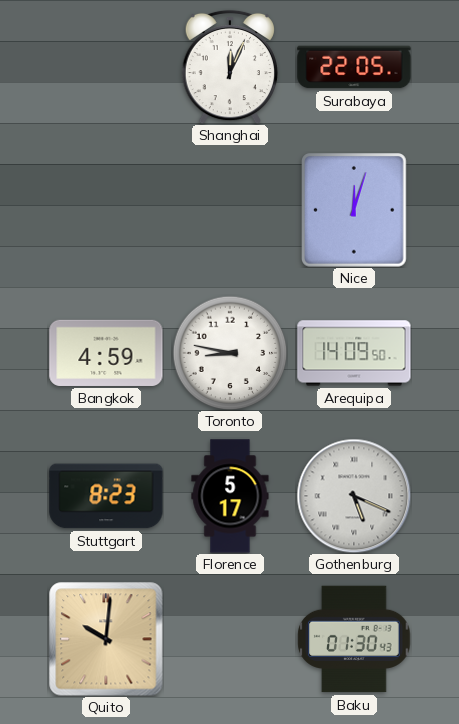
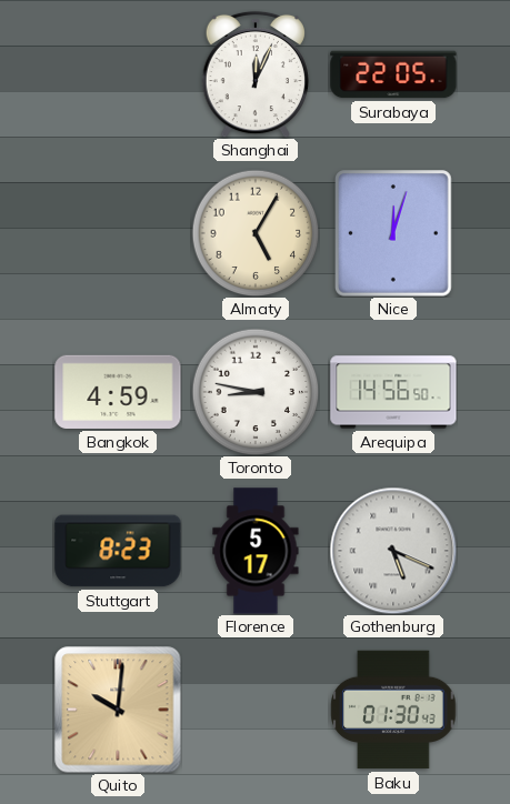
Almaty: none -> 5:05
Arequipa: 14:09 -> 14:56
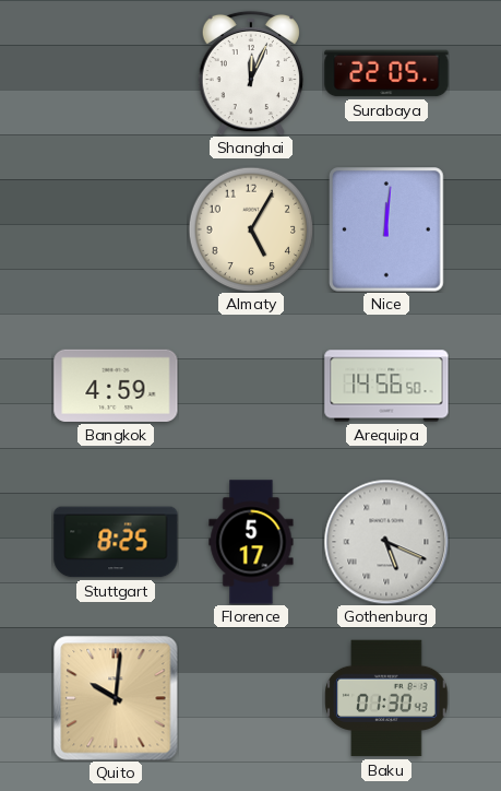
Nice: 12:03 -> 12:01
Toronto: 8:47 -> none
Stuttgart: 8:23 -> 8:25
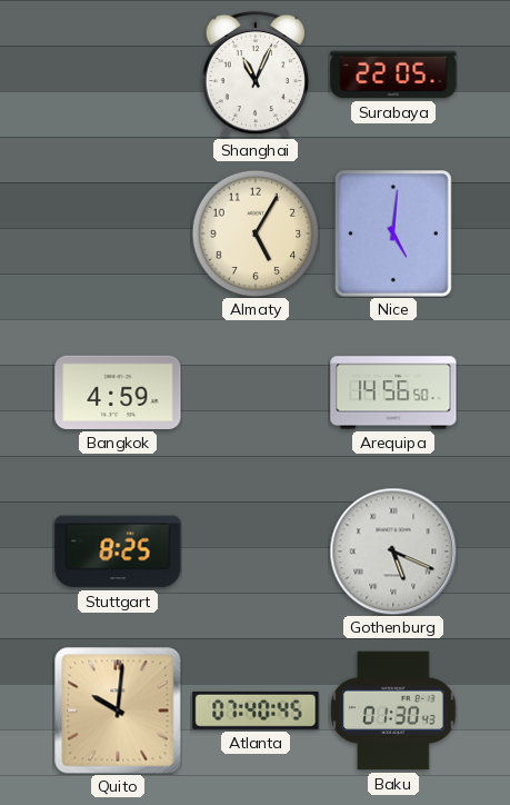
Shanghai: 12:04 -> 11:04
Nice: 12:01 -> 5:01
Florence: 5:17 -> none
Atlanta: none -> 07:40
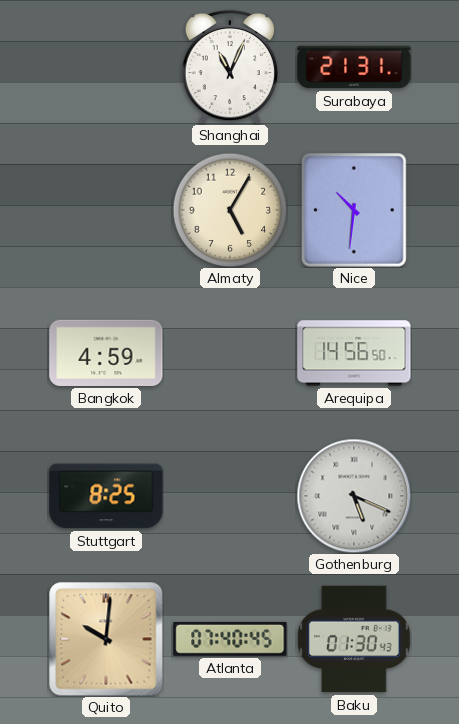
Surabaya: 22:05 -> 21:31
Nice: 5:01 -> 10:31
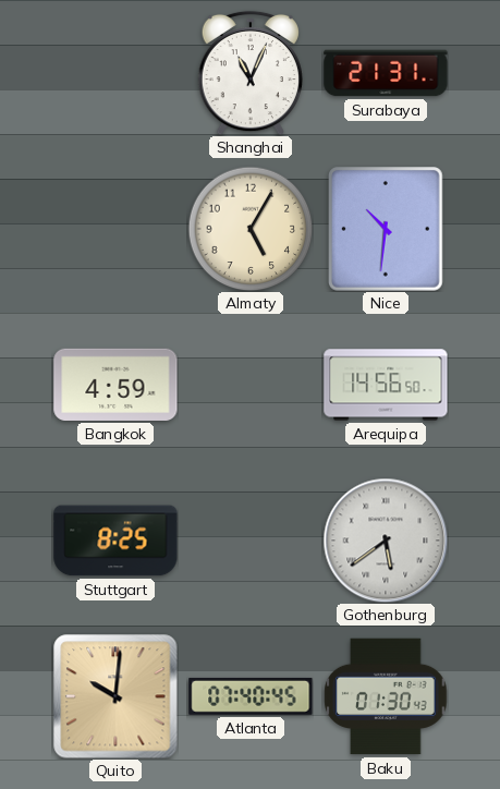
Gothenburg: 5:19 -> 5:39
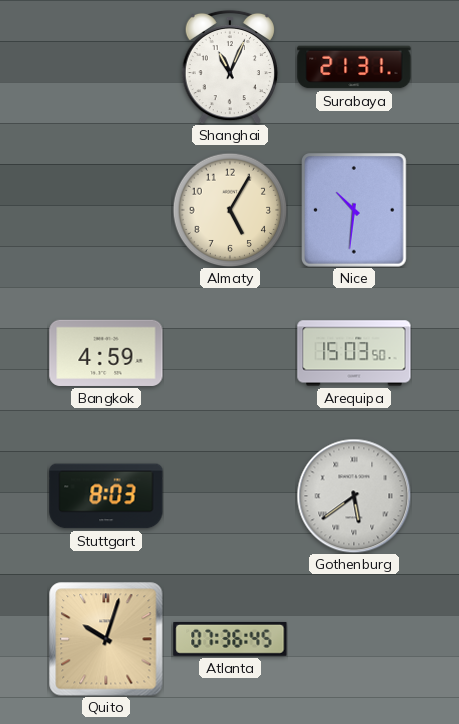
Arequipa: 14:56 -> 15:03
Stuttgart: 8:25 -> 8:03
Quito: 10:01 -> 10:03
Atlanta: 07:40 -> 07:36
Baku: 01:30 -> none
